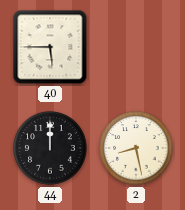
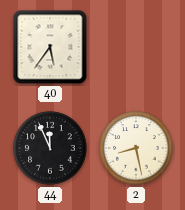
40: 5:45 -> 5:36
44: 12:00 -> 11:56
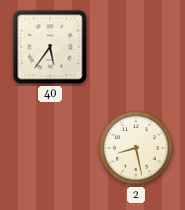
44: 11:56 -> none
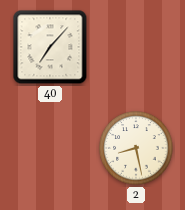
40: 5:36 -> 7:07
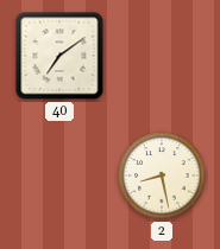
40: 7:07 -> 7:09
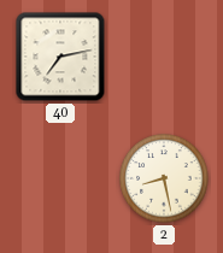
40: 7:09 -> 7:13
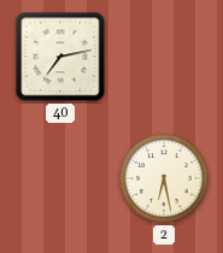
2: 8:28 -> 6:28
